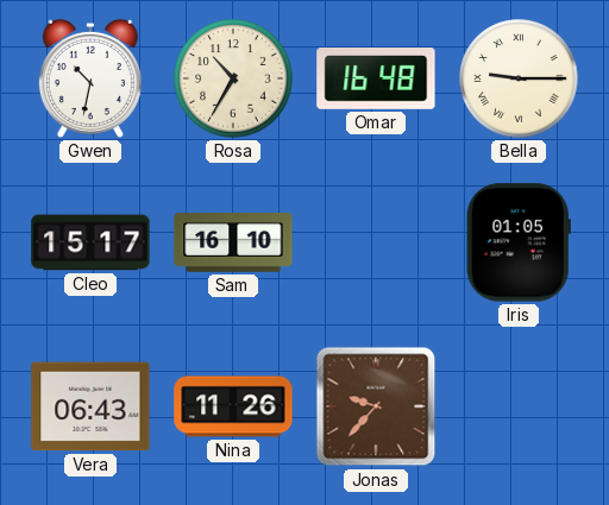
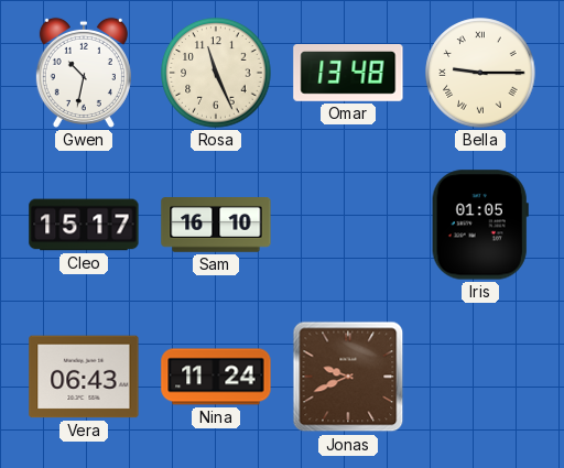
Rosa: 10:35 -> 11:26
Omar: 16:48 -> 13:48
Nina: 11:26 -> 11:24
Jonas: 9:37 -> 9:41
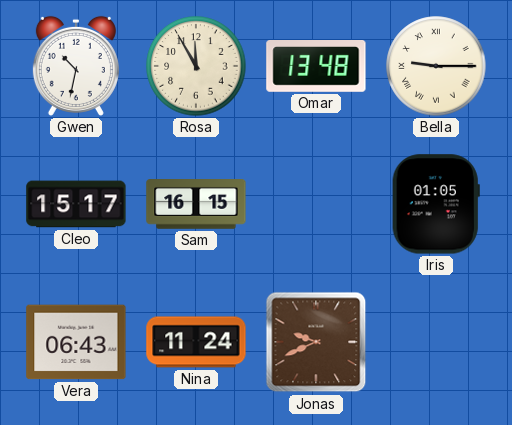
Rosa: 11:26 -> 11:55
Sam: 16:10 -> 16:15
